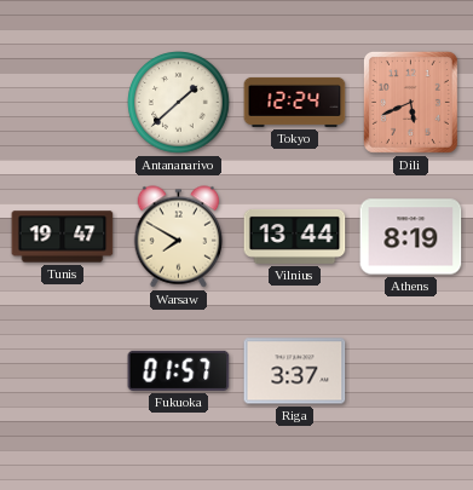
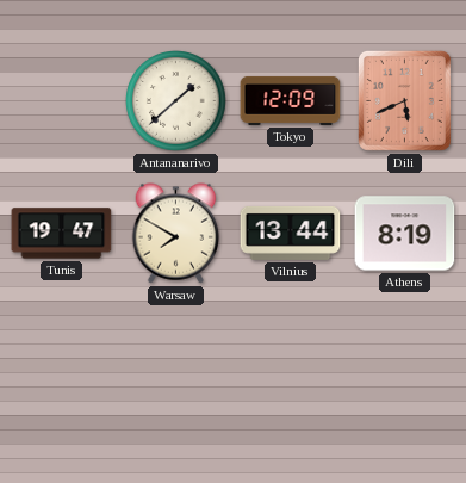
Tokyo: 12:24 -> 12:09
Fukuoka: 01:57 -> none
Riga: 3:37 -> none
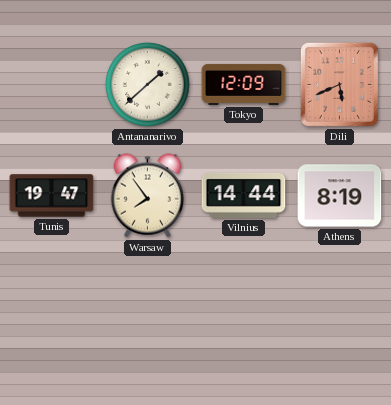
Warsaw: 7:50 -> 7:54
Vilnius: 13:44 -> 14:44
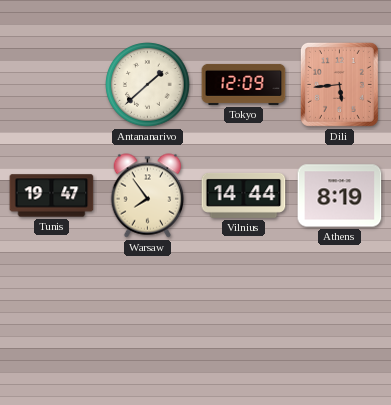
Dili: 5:41 -> 5:44
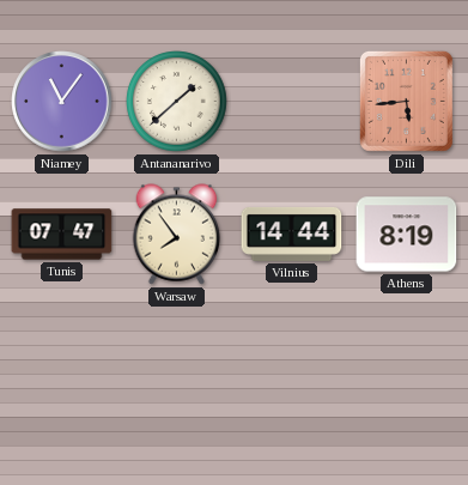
Niamey: none -> 11:06
Tokyo: 12:09 -> none
Tunis: 19:47 -> 07:47
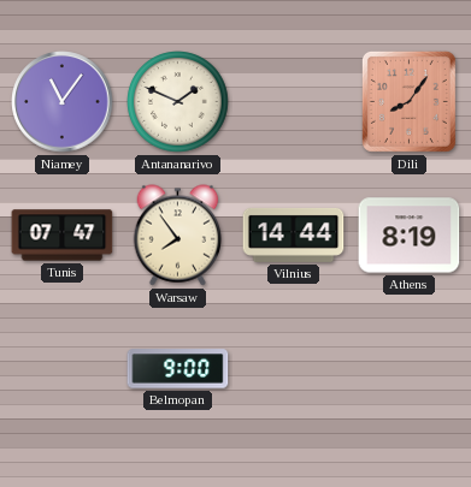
Antananarivo: 1:38 -> 1:49
Dili: 5:44 -> 8:06
Belmopan: none -> 9:00
